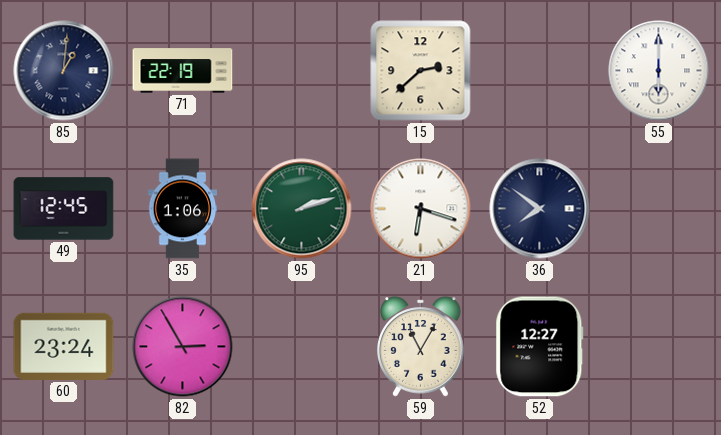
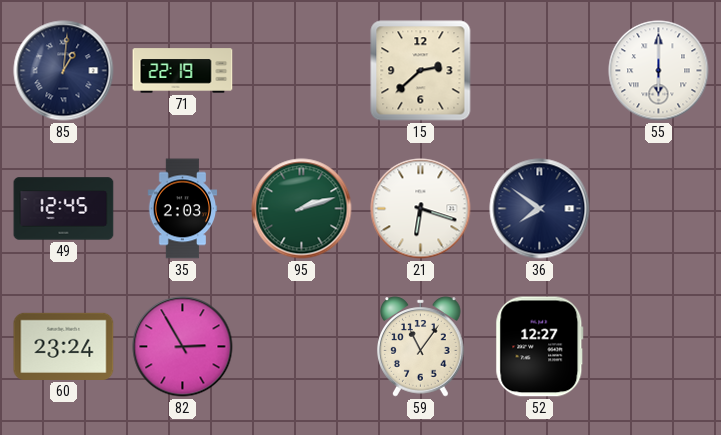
35: 1:06 -> 2:03
59: 11:05 -> 11:06
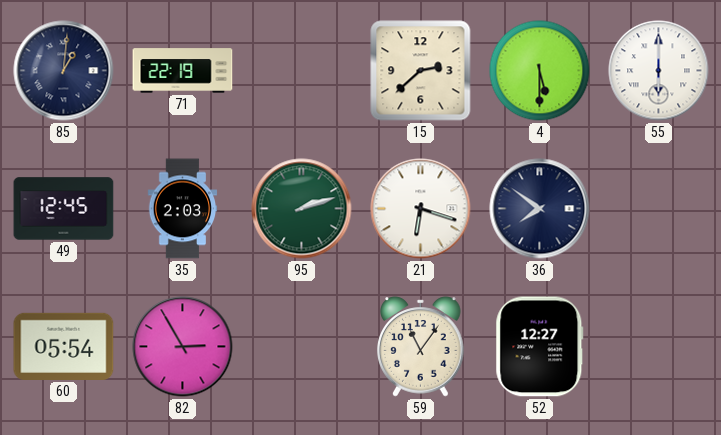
4: none -> 5:30
60: 23:24 -> 05:54
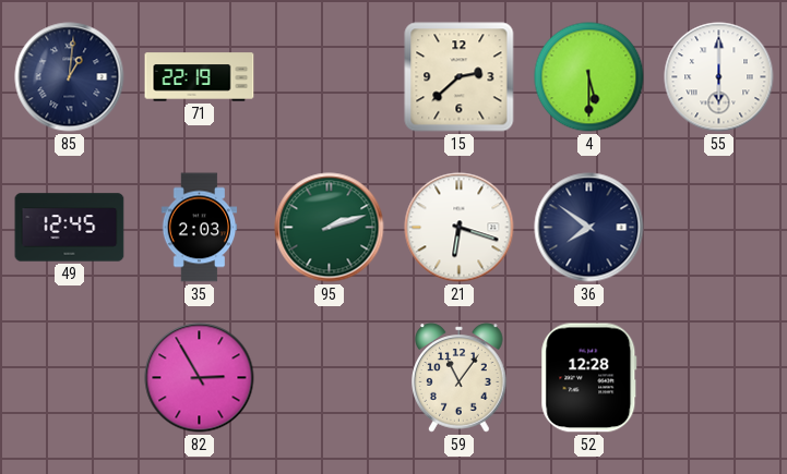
60: 05:54 -> none
52: 12:27 -> 12:28
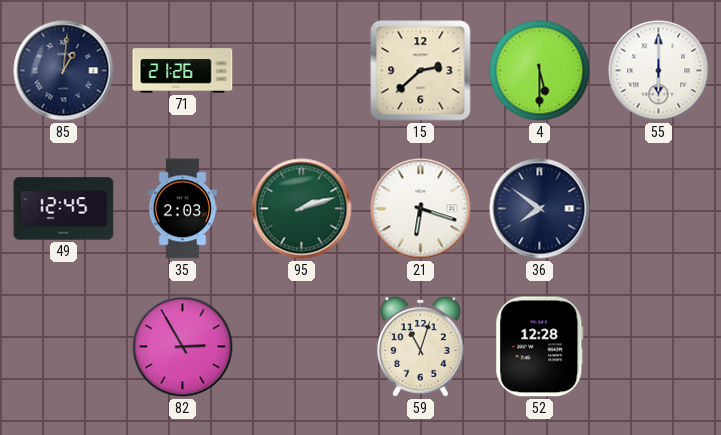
71: 22:19 -> 21:26
59: 11:06 -> 11:03
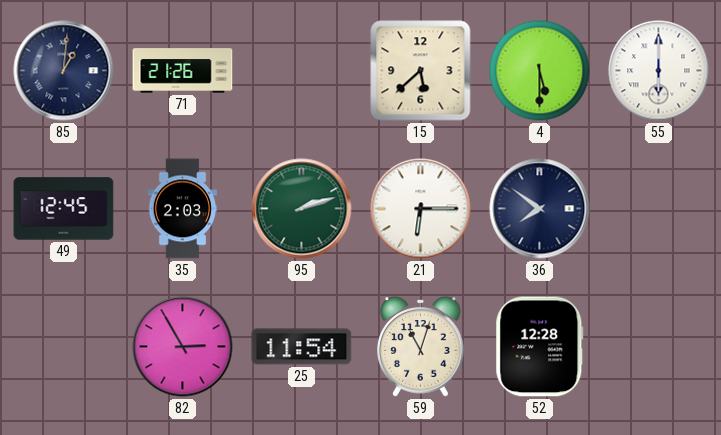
15: 2:38 -> 5:38
21: 6:18 -> 6:15
25: none -> 11:54
